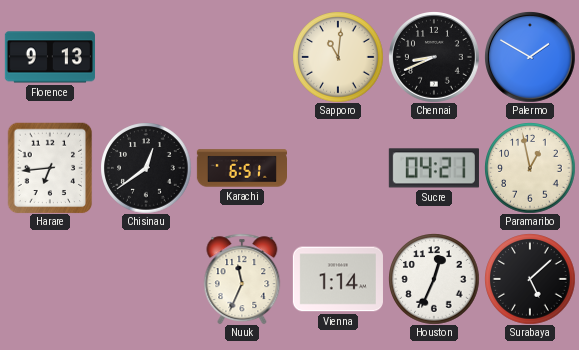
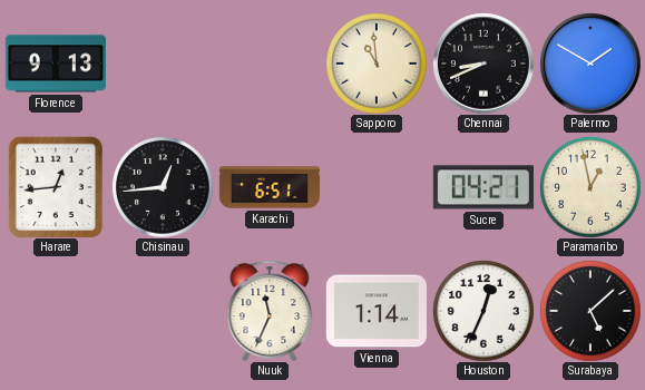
Sapporo: 11:01 -> 10:59
Harare: 6:44 -> 12:44
Chisinau: 12:39 -> 12:44
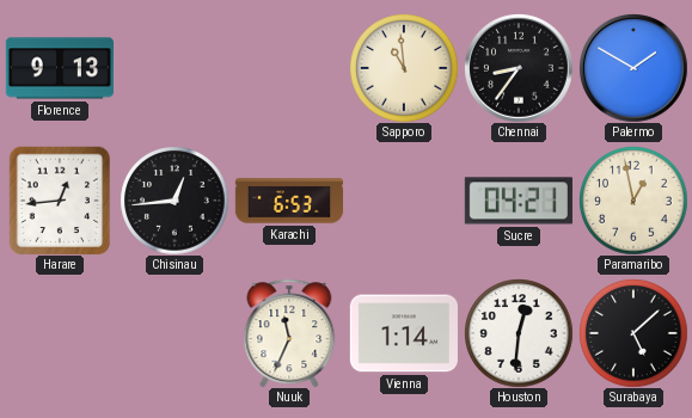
Chennai: 8:41 -> 8:36
Karachi: 6:51 -> 6:53
Houston: 12:34 -> 12:31
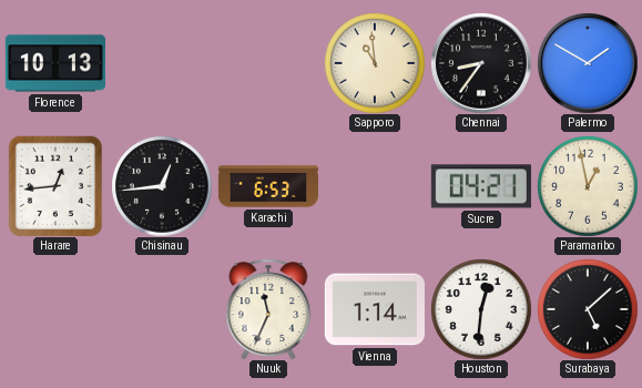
Florence: 9:13 -> 10:13
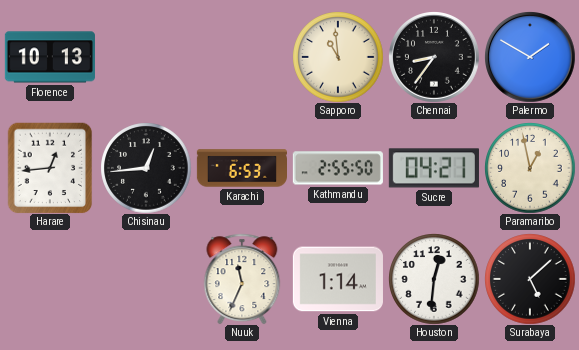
Kathmandu: none -> 2:55
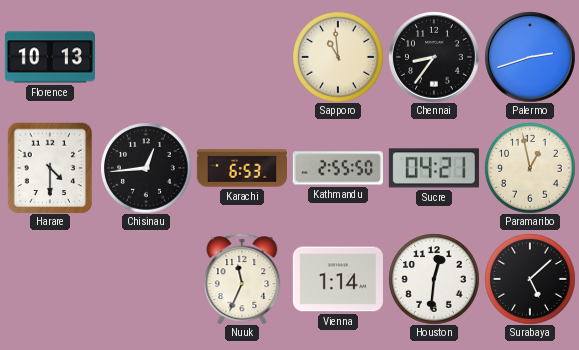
Palermo: 1:50 -> 2:42
Harare: 12:44 -> 4:30
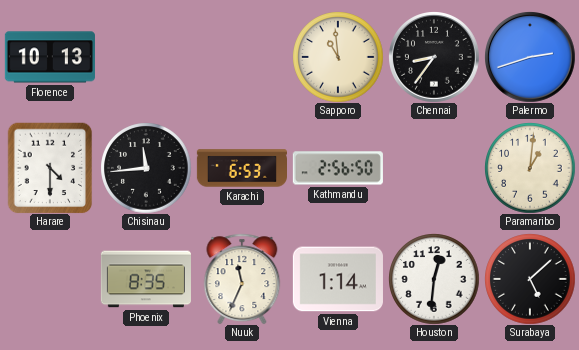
Chisinau: 12:44 -> 11:44
Kathmandu: 2:55 -> 2:56
Sucre: 04:21 -> none
Paramaribo: 12:58 -> 1:01
Phoenix: none -> 8:35
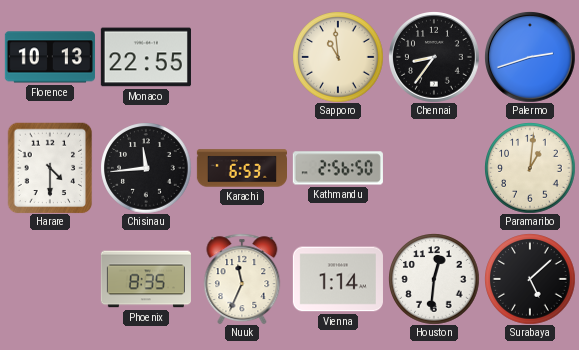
Monaco: none -> 22:55
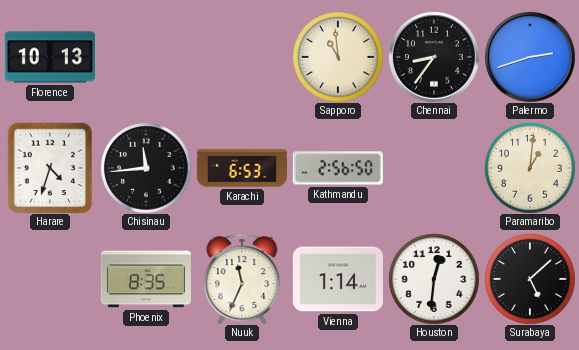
Monaco: 22:55 -> none
Harare: 4:30 -> 4:33
